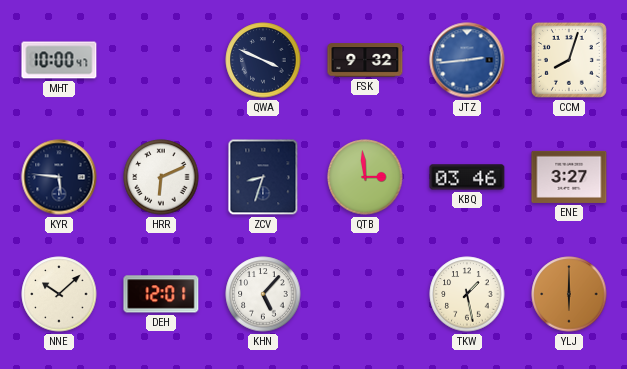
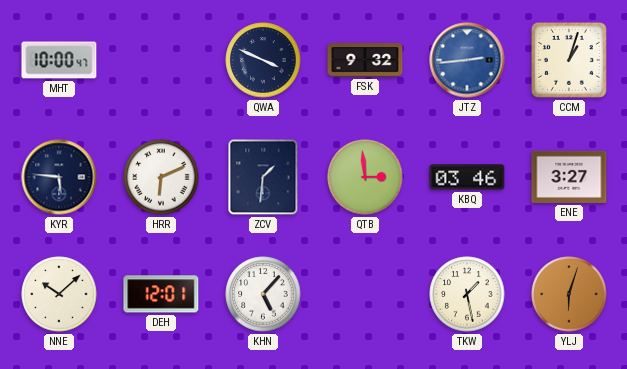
CCM: 8:03 -> 1:03
ZCV: 8:33 -> 1:31
YLJ: 6:00 -> 6:03
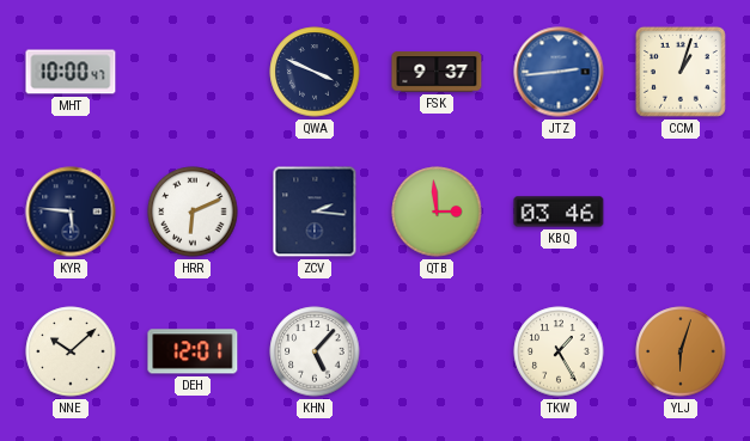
FSK: 9:32 -> 9:37
ZCV: 1:31 -> 2:16
ENE: 3:27 -> none
TKW: 1:28 -> 1:25
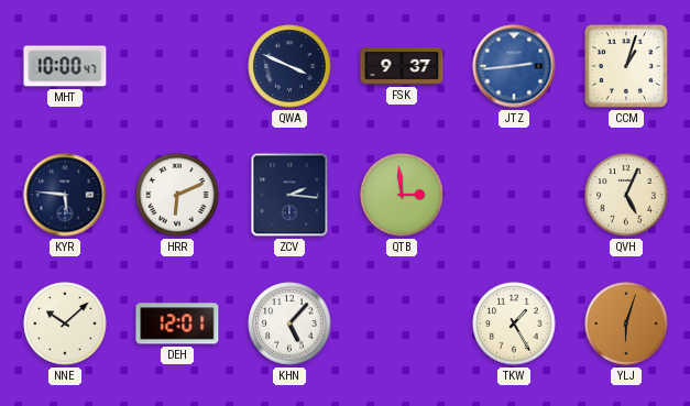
KBQ: 03:46 -> none
QVH: none -> 5:04
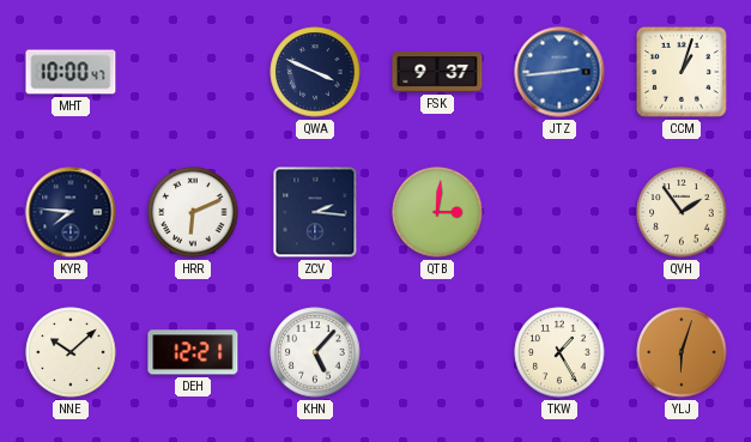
KYR: 5:46 -> 7:46
QTB: 2:59 -> 3:01
QVH: 5:04 -> 1:54
DEH: 12:01 -> 12:21
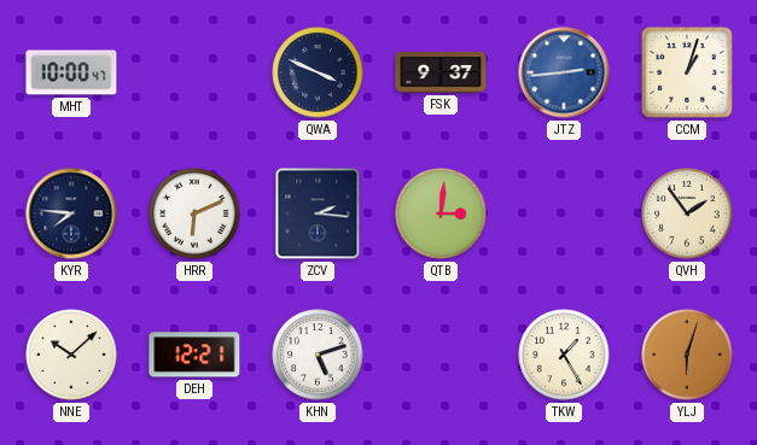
KHN: 5:07 -> 5:12
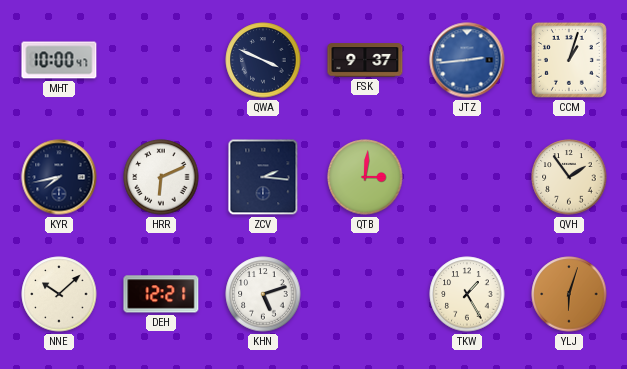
KYR: 7:46 -> 7:43
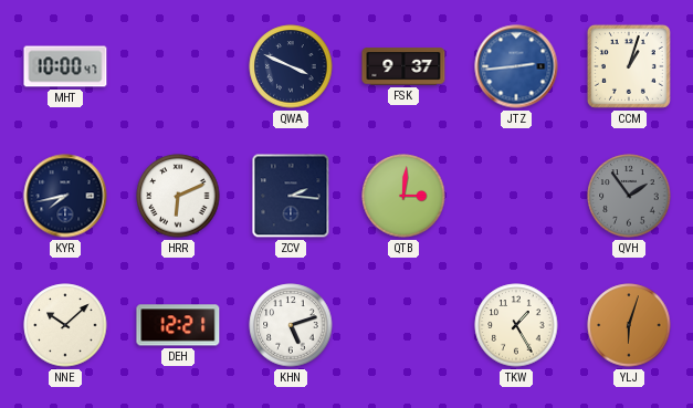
QVH dial: cream -> grey
